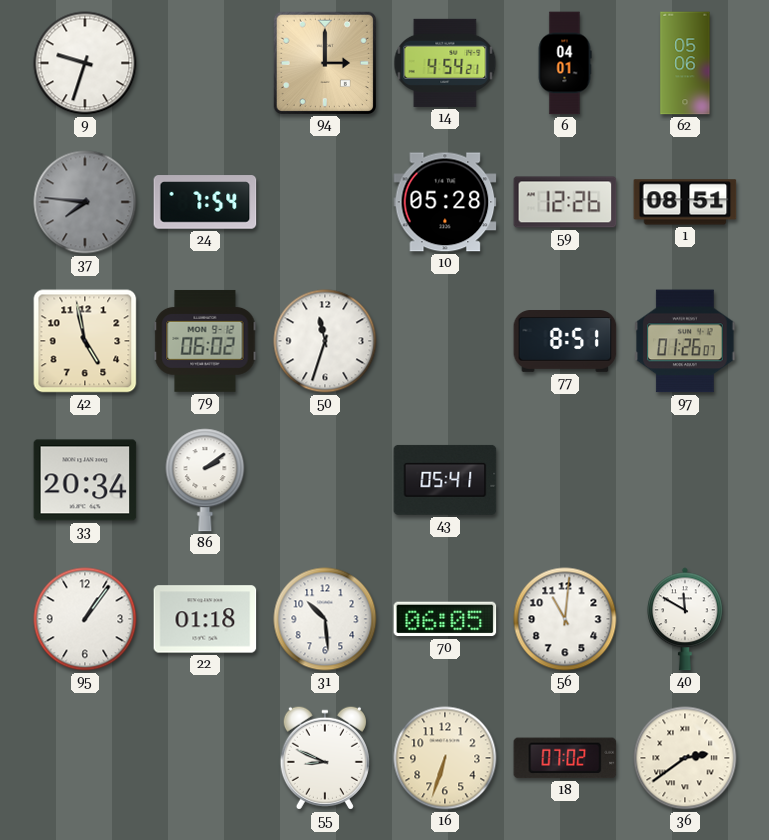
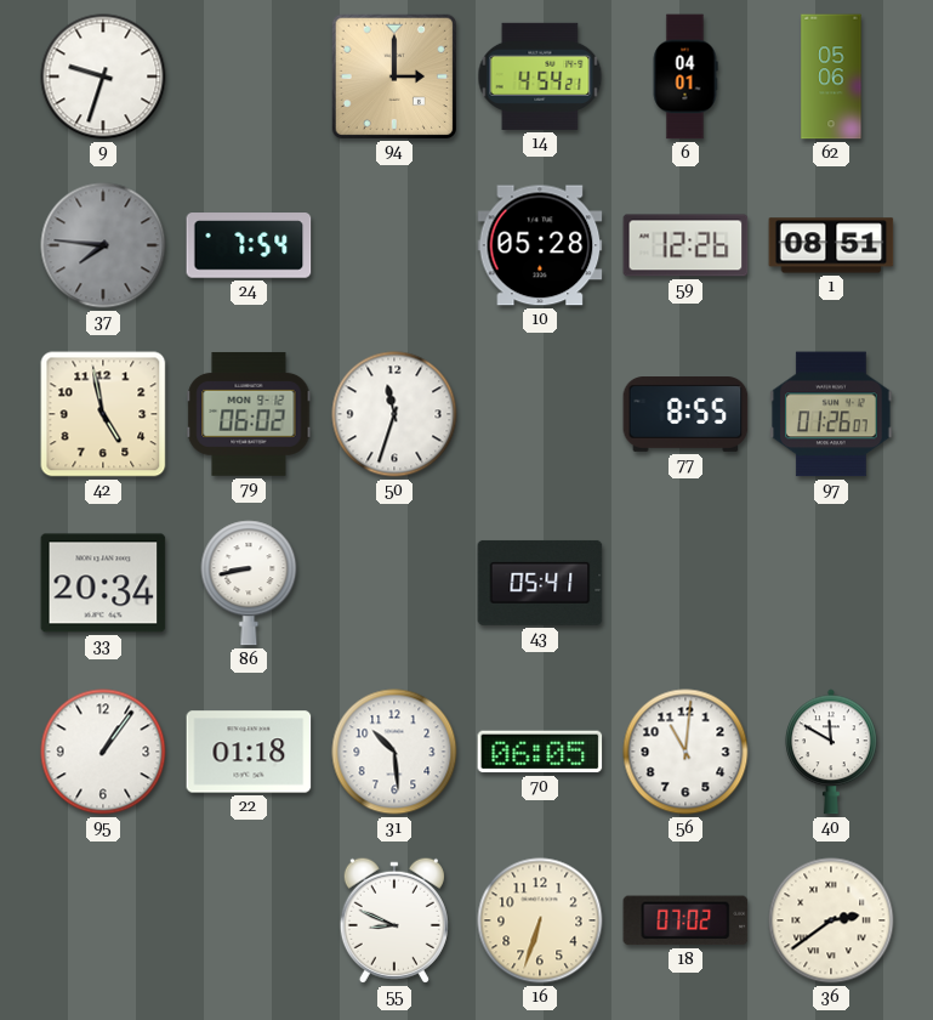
77: 8:51 -> 8:55
86: 2:09 -> 8:43
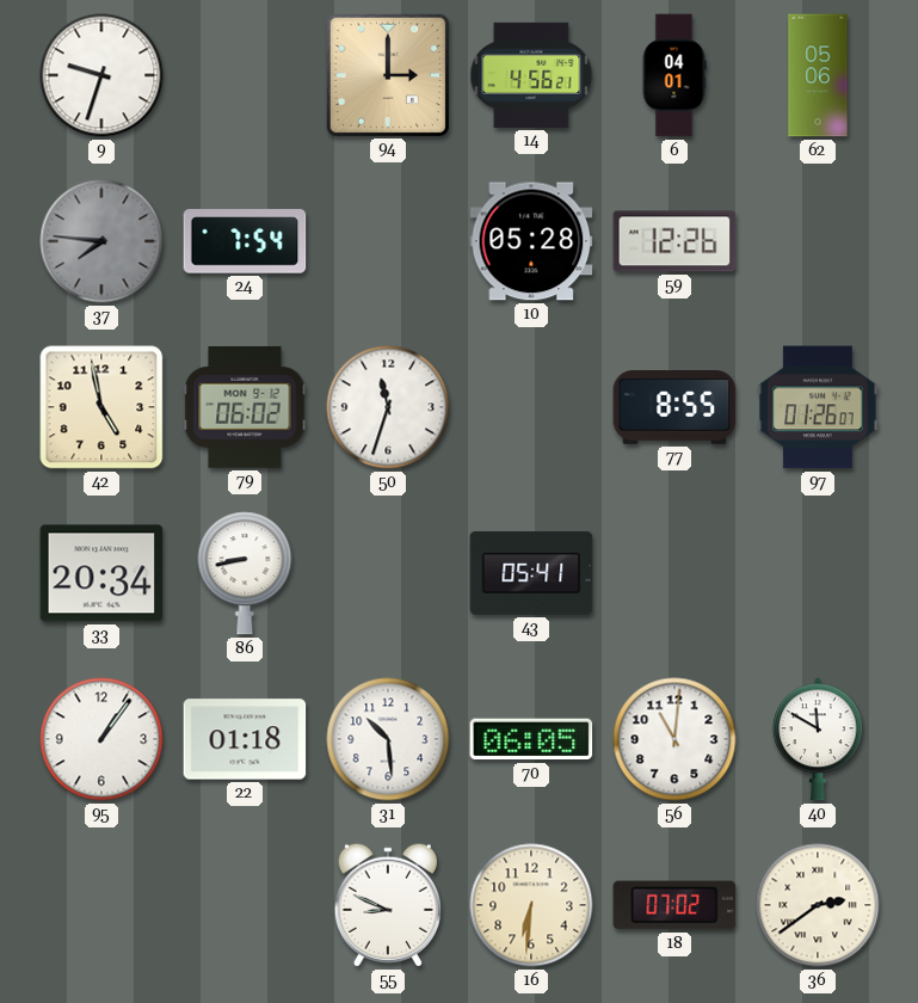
14: 4:54 -> 4:56
1: 08:51 -> none
16: 6:33 -> 6:31
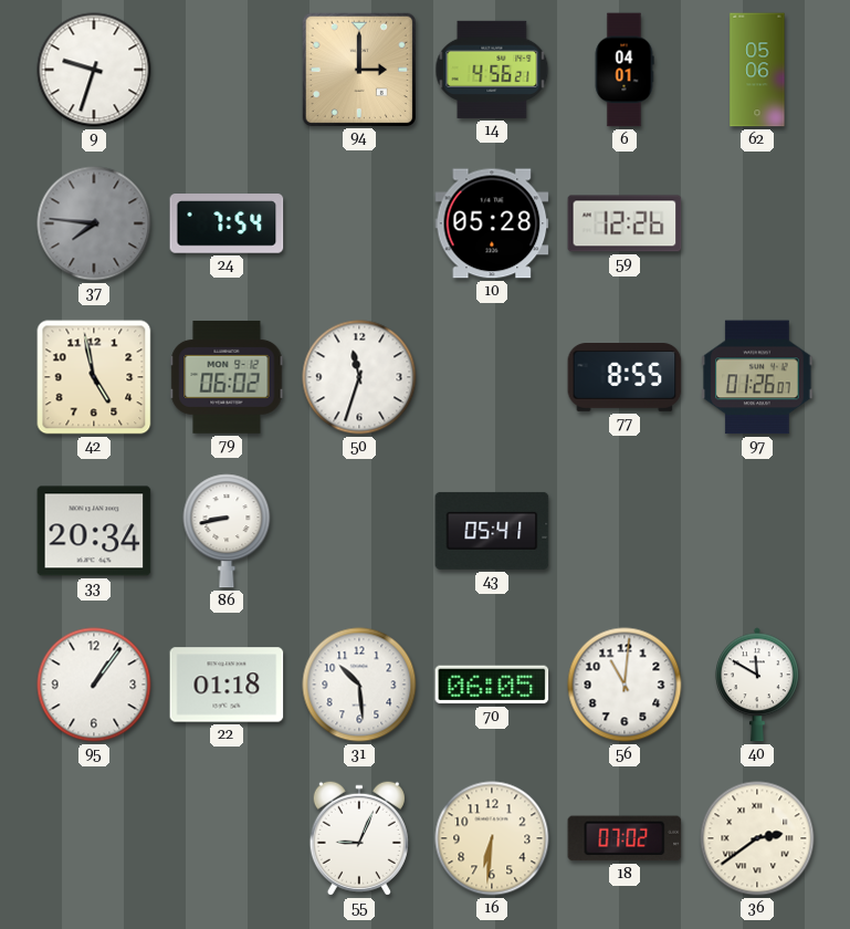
55: 8:49 -> 9:04
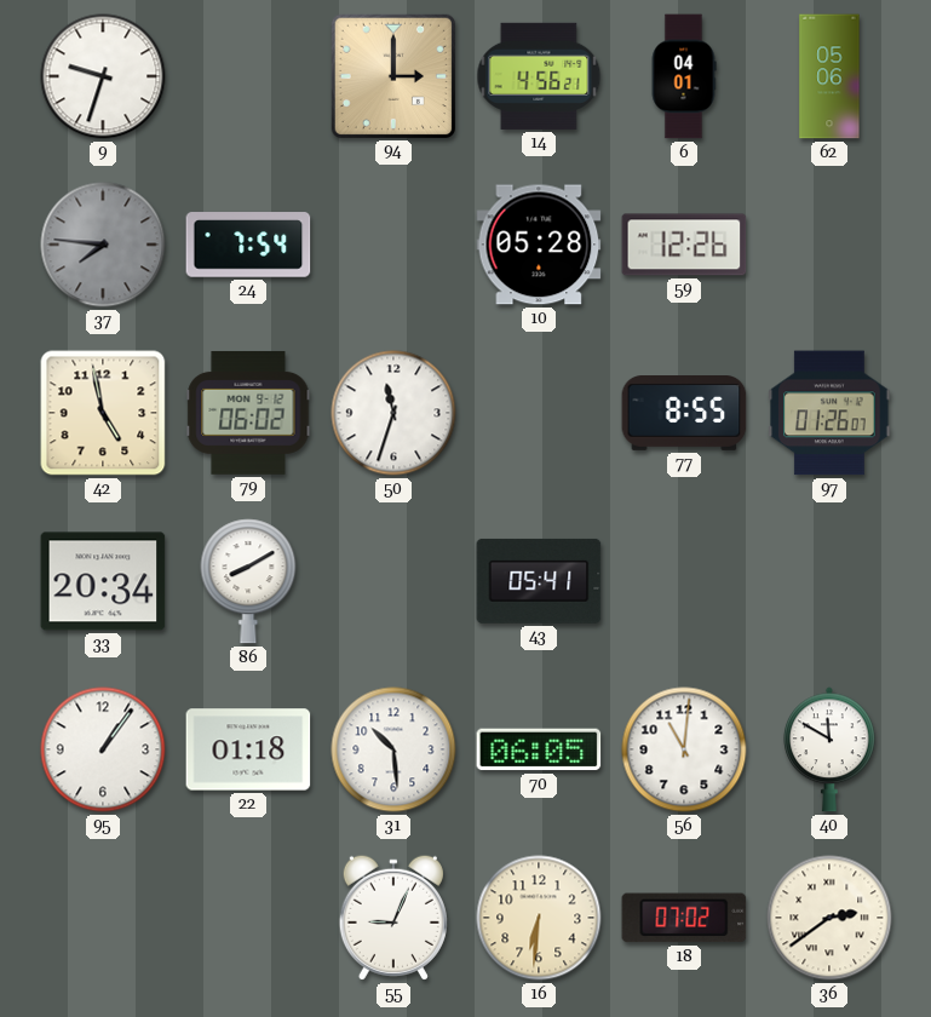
86: 8:43 -> 8:10
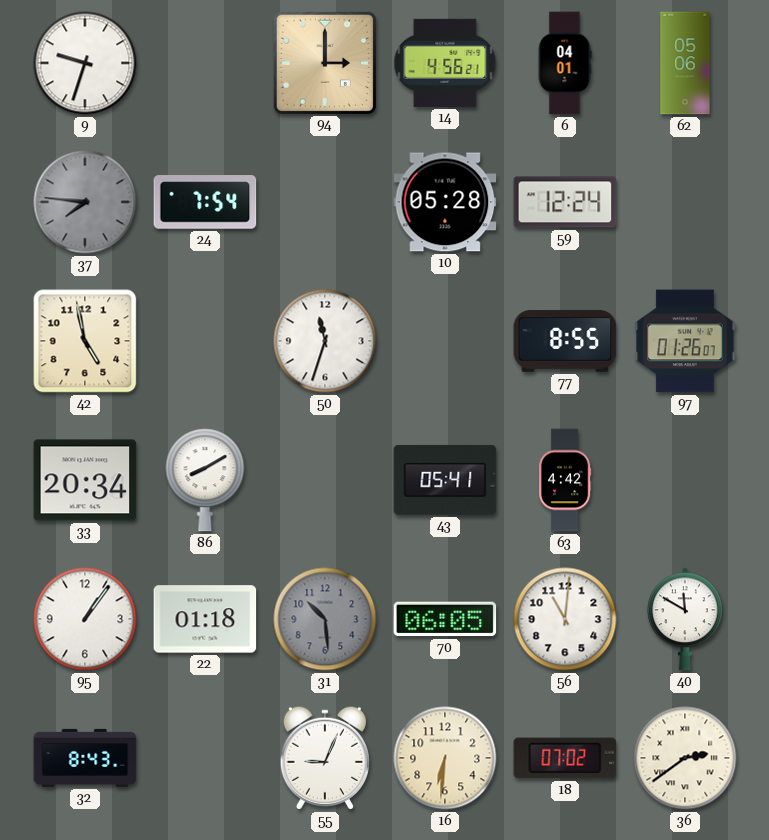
59: 12:26 -> 12:24
79: 06:02 -> none
63: none -> 4:42
31 dial: white -> grey
32: none -> 8:43
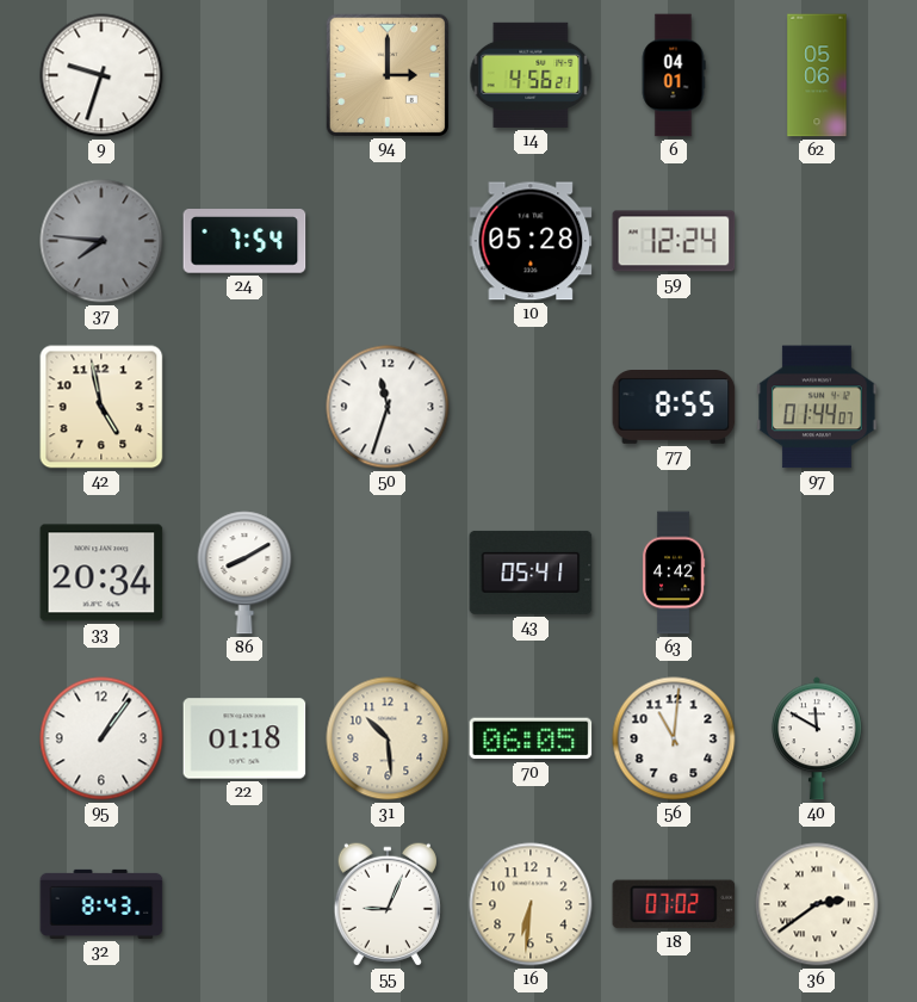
97: 01:26 -> 01:44
31 dial: grey -> cream
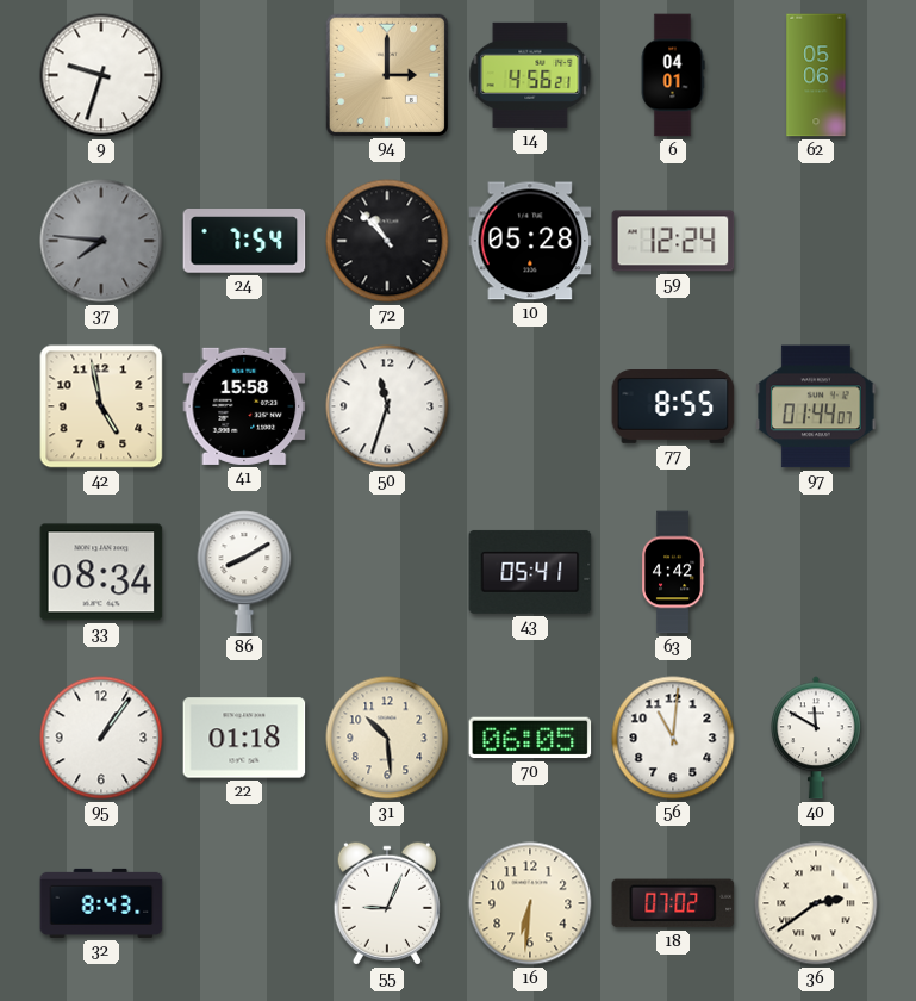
72: none -> 10:53
41: none -> 15:58
33: 20:34 -> 08:34
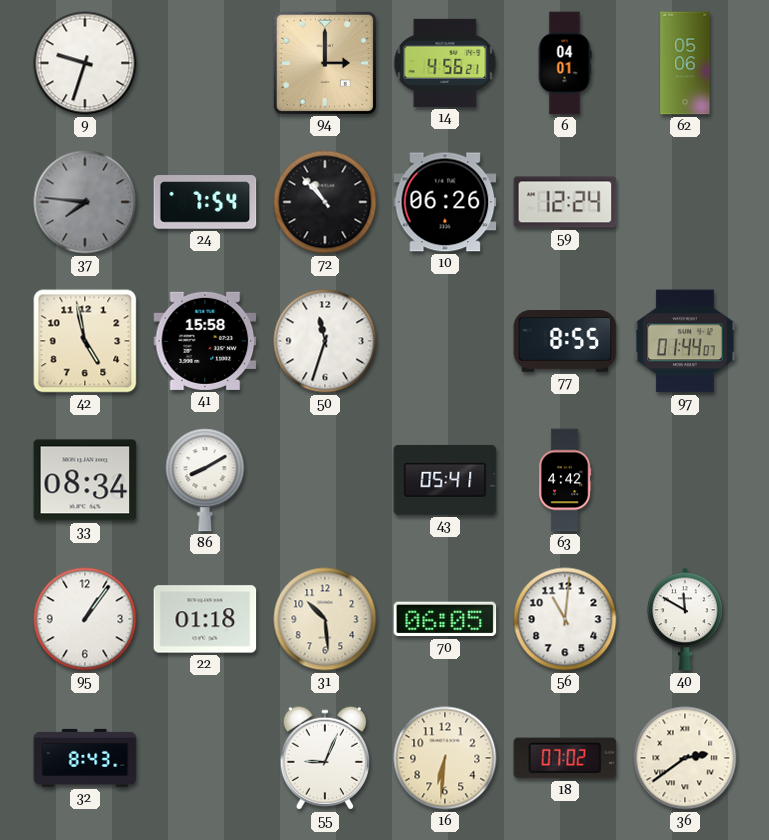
10: 05:28 -> 06:26
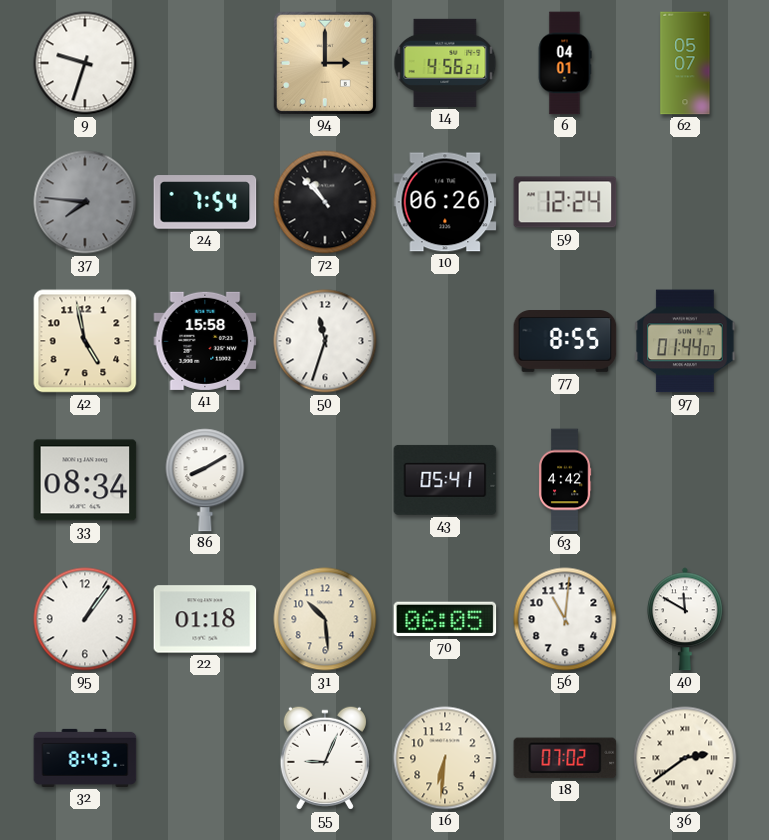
62: 05:06 -> 05:07
